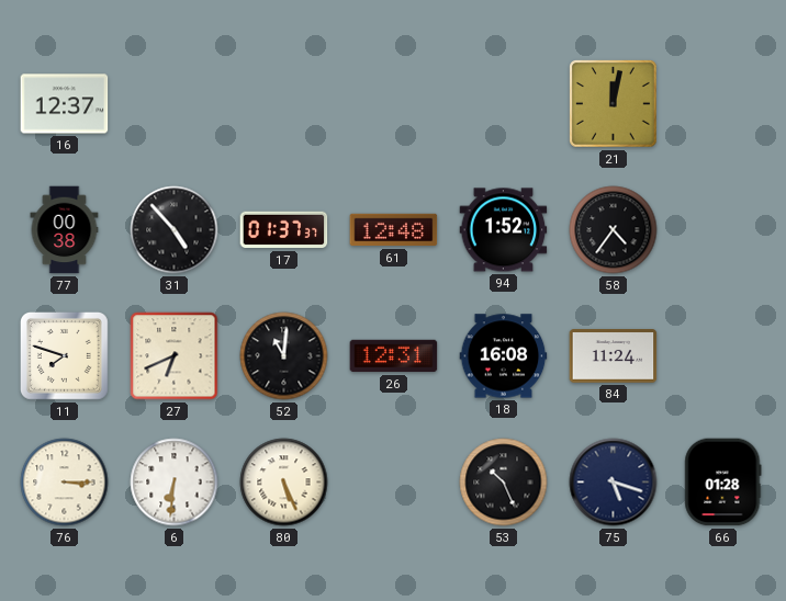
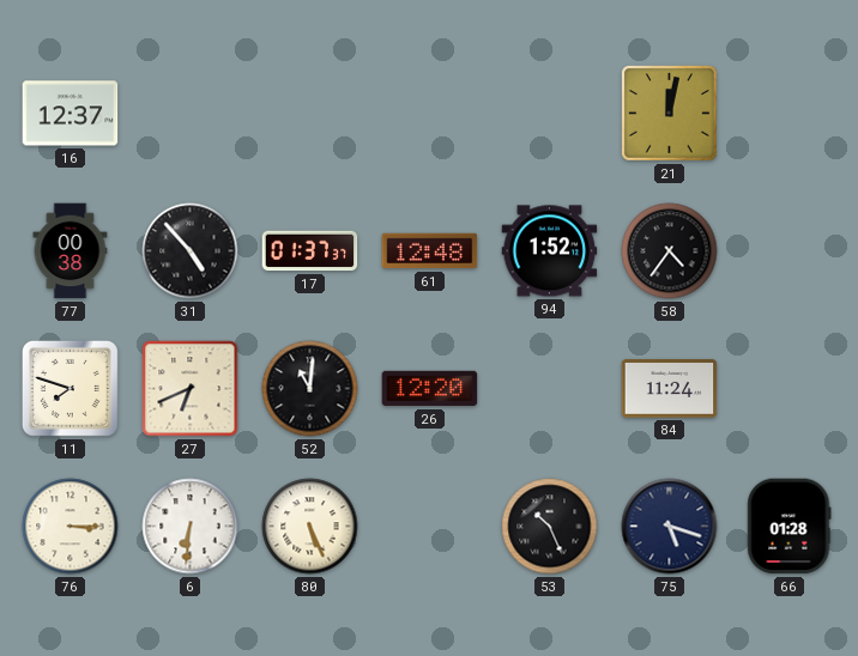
26: 12:31 -> 12:20
18: 16:08 -> none
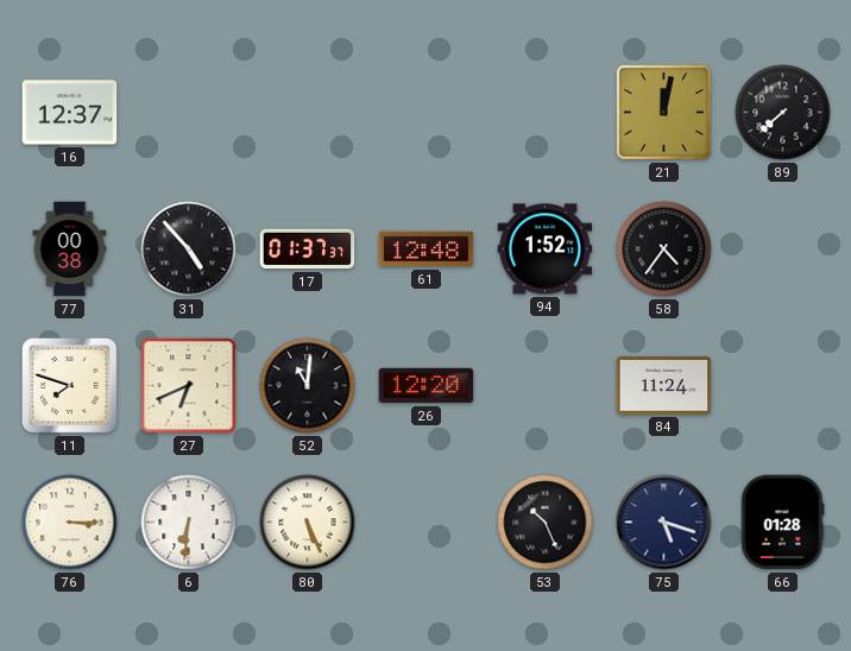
89: none -> 7:38
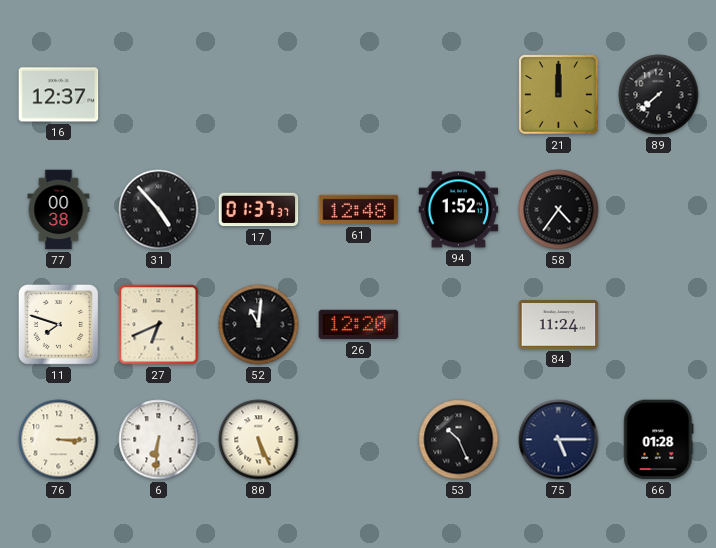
21: 12:02 -> 12:00
75: 5:18 -> 5:15
